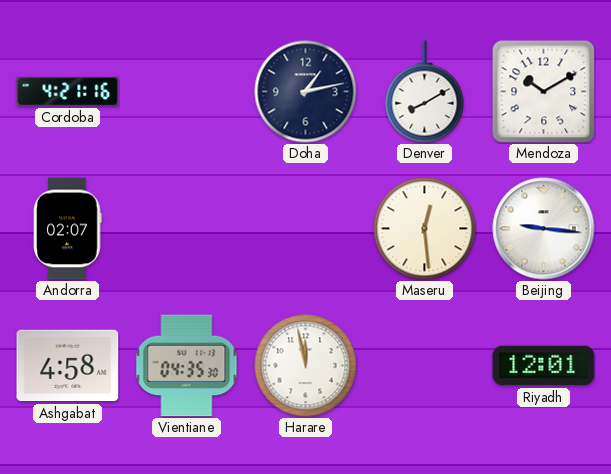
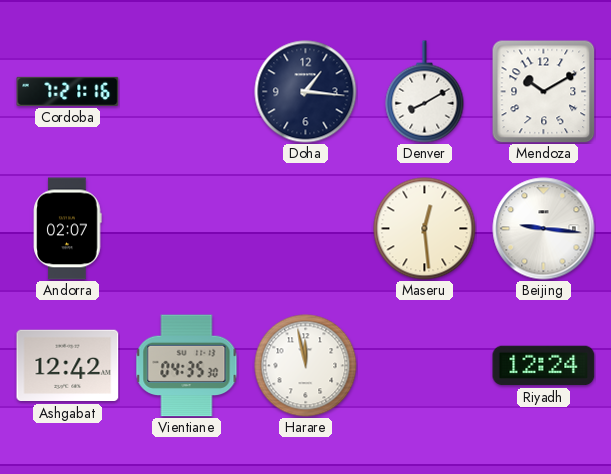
Cordoba: 4:21 -> 7:21
Doha: 1:13 -> 1:16
Ashgabat: 4:58 -> 12:42
Riyadh: 12:01 -> 12:24
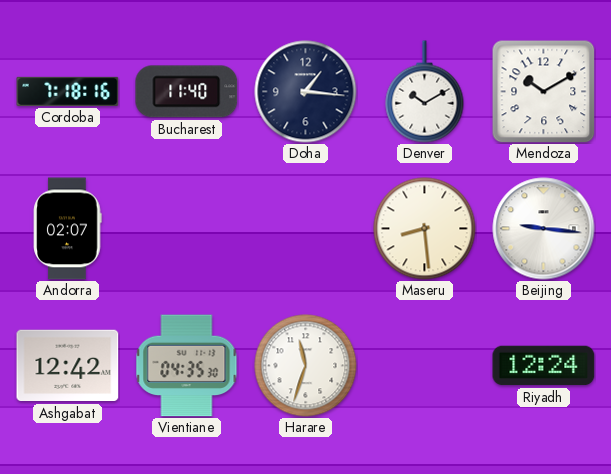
Cordoba: 7:21 -> 7:18
Bucharest: none -> 11:40
Denver: 8:10 -> 10:10
Maseru: 12:29 -> 8:29
Harare: 11:58 -> 11:33
